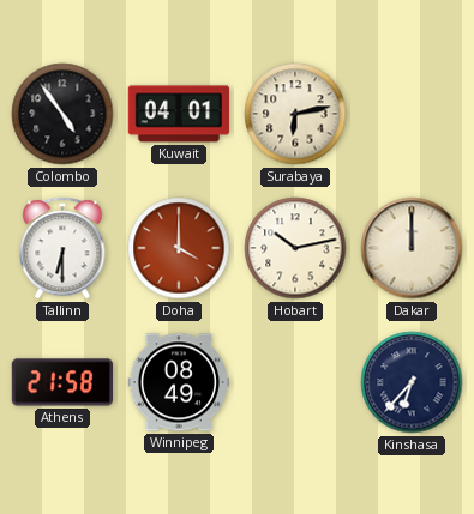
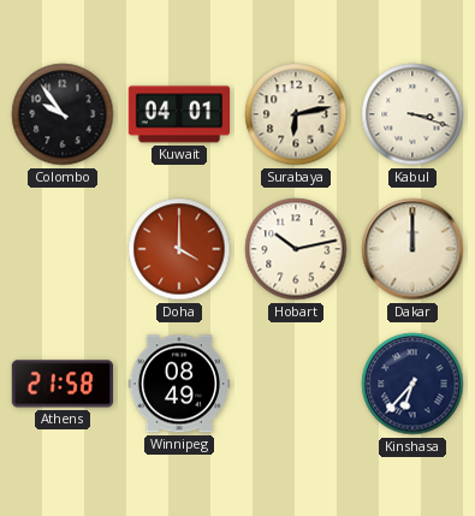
Colombo: 4:54 -> 9:54
Kabul: none -> 3:18
Tallinn: 6:30 -> none
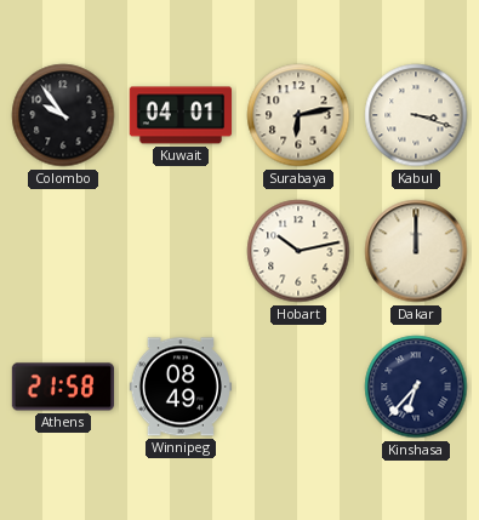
Doha: 4:00 -> none
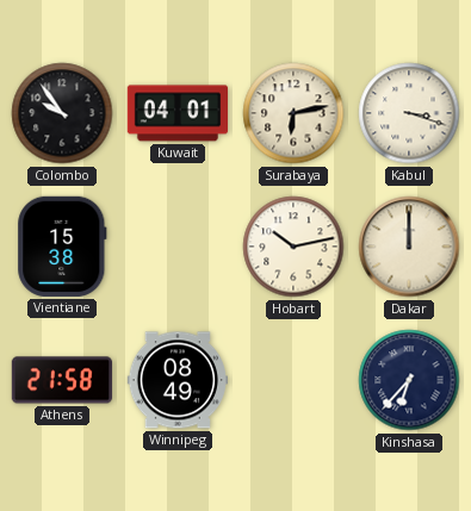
Vientiane: none -> 15:38
